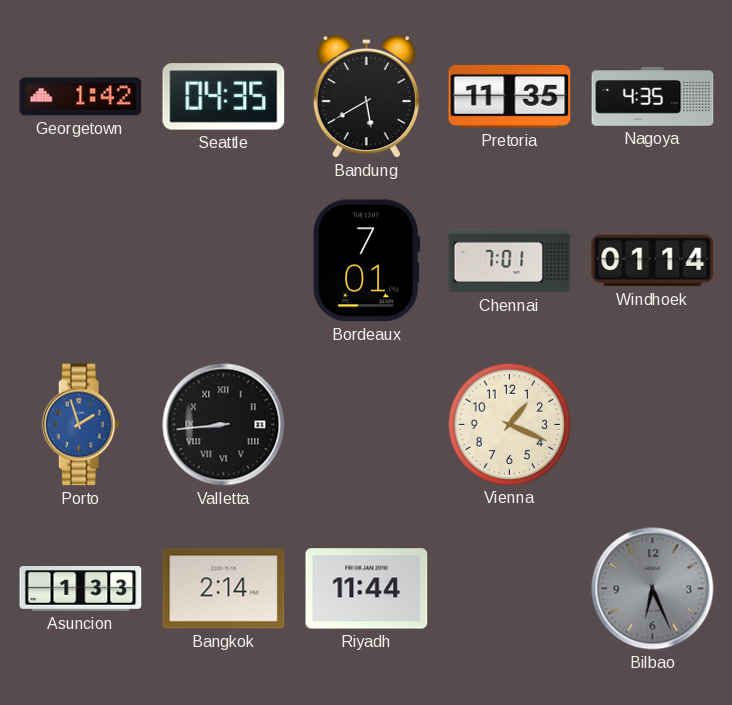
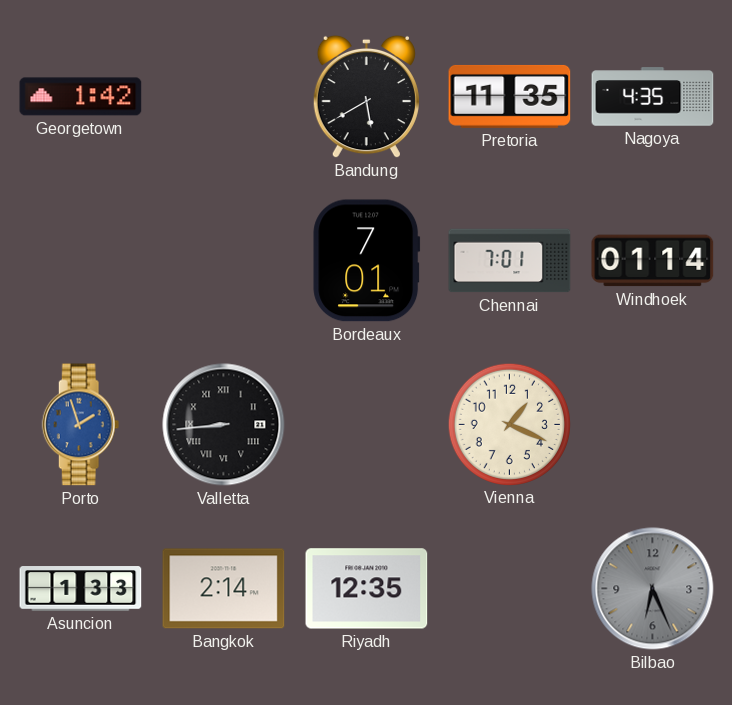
Seattle: 04:35 -> none
Riyadh: 11:44 -> 12:35
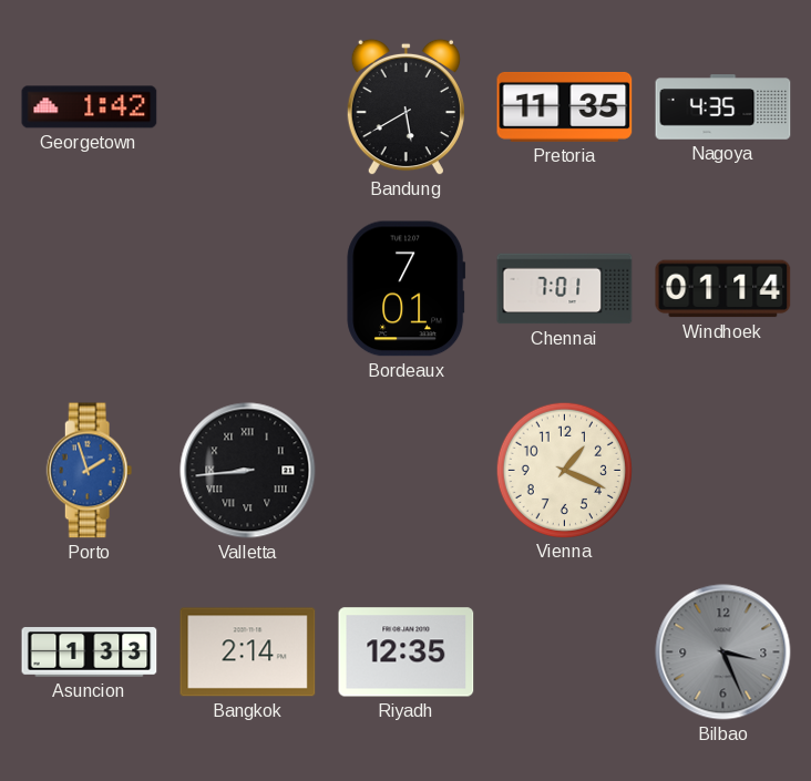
Bilbao: 6:26 -> 3:26
